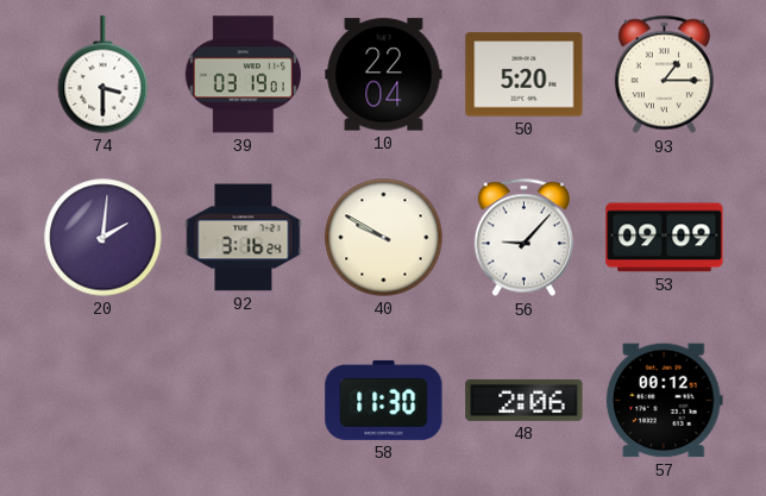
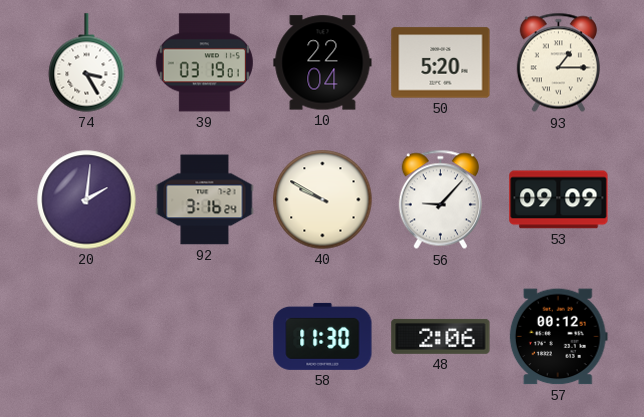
74: 3:30 -> 3:25
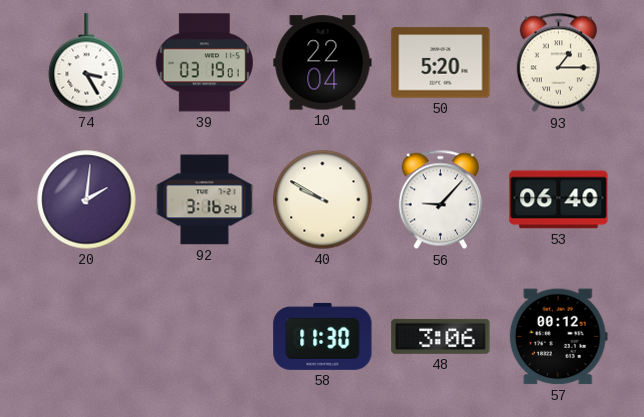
53: 09:09 -> 06:40
48: 2:06 -> 3:06
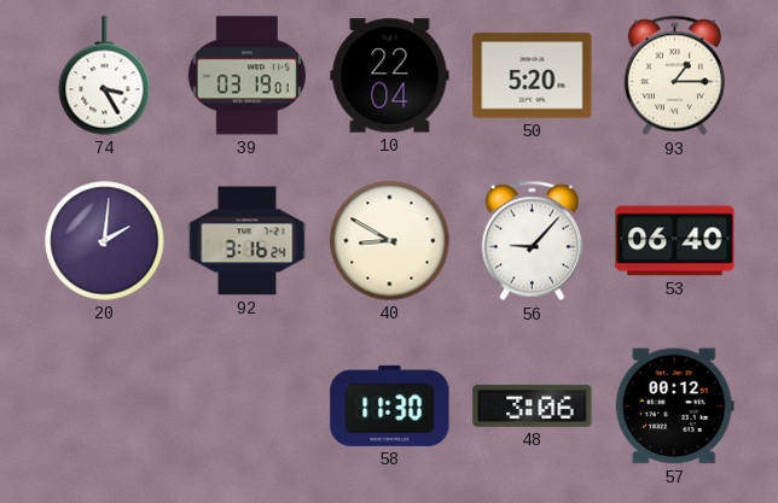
40: 9:50 -> 8:50
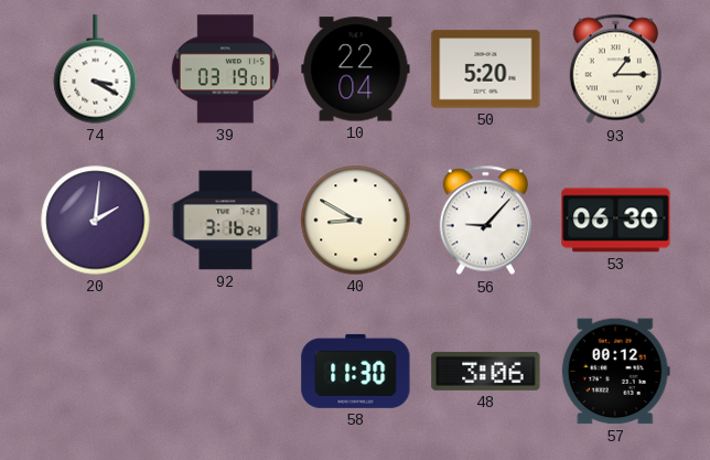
74: 3:25 -> 3:20
53: 06:40 -> 06:30
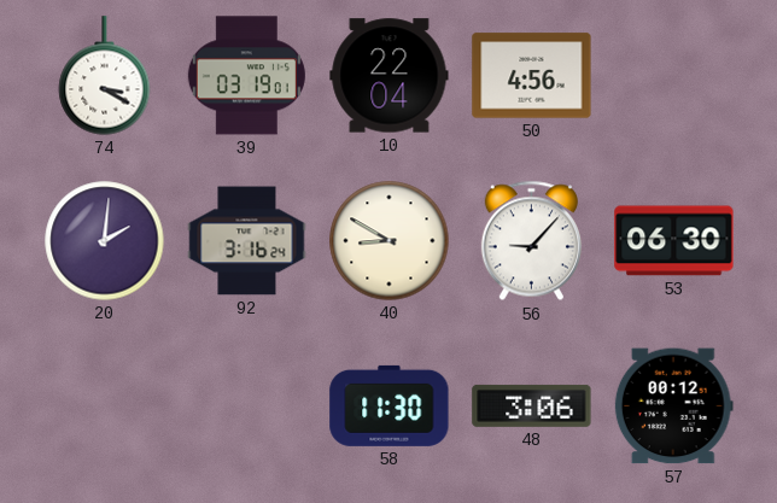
50: 5:20 -> 4:56
93: 1:15 -> none
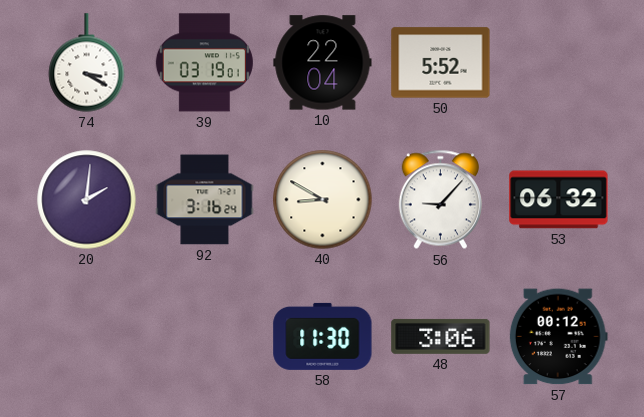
50: 4:56 -> 5:52
53: 06:30 -> 06:32
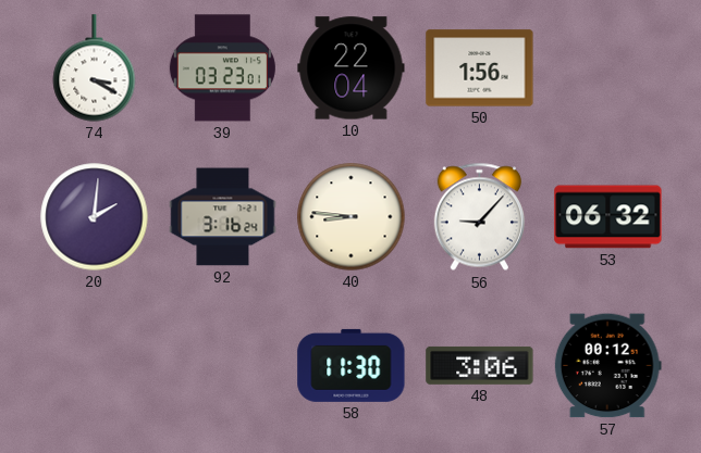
39: 03:19 -> 03:23
50: 5:52 -> 1:56
40: 8:50 -> 8:46
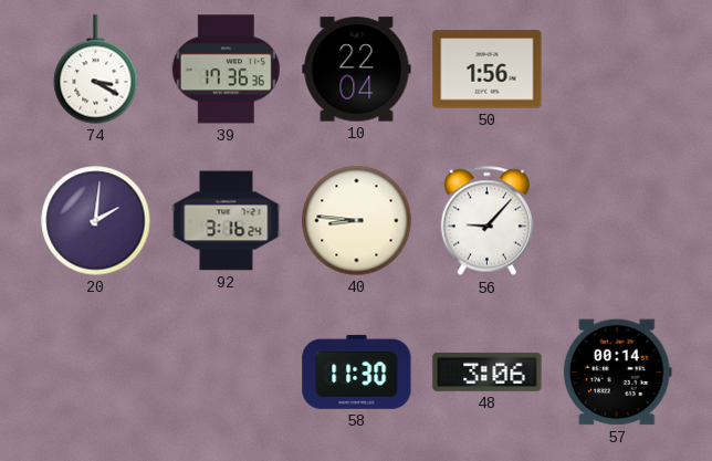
39: 03:23 -> 17:36
53: 06:32 -> none
57: 00:12 -> 00:14
